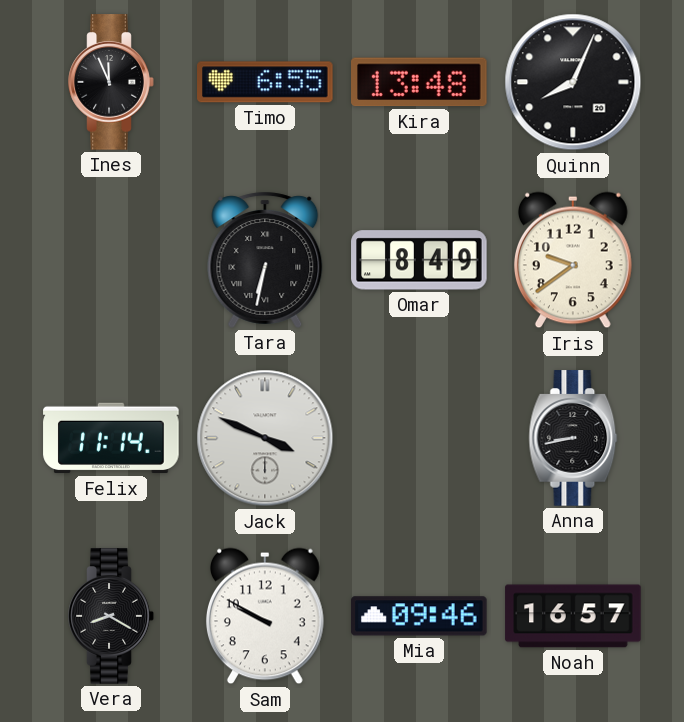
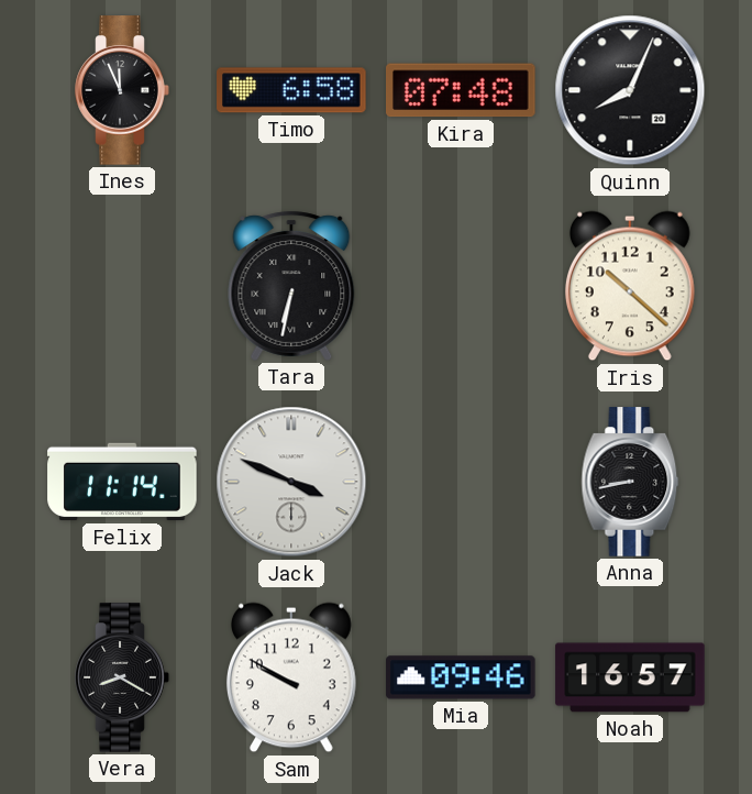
Timo: 6:55 -> 6:58
Kira: 13:48 -> 07:48
Omar: 8:49 -> none
Iris: 9:39 -> 10:22
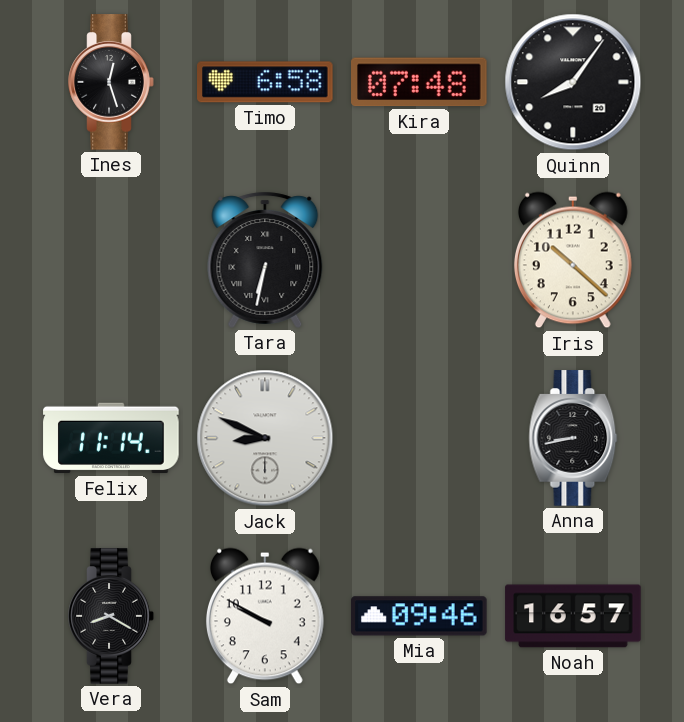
Ines: 11:56 -> 12:27
Quinn: 8:04 -> 8:06
Jack: 3:49 -> 8:49
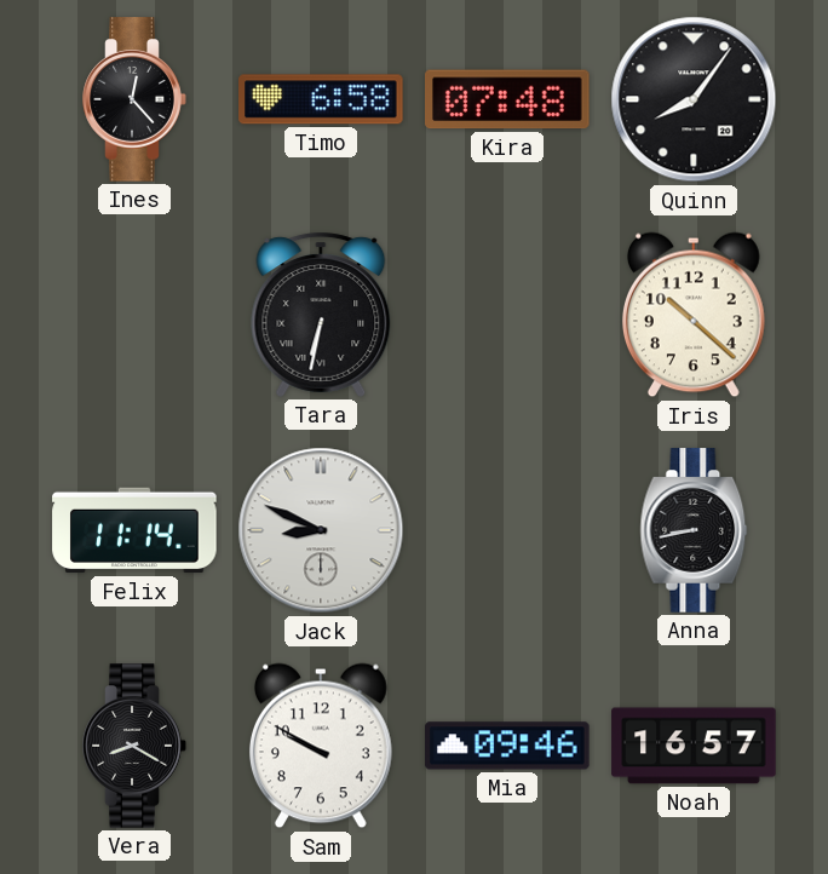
Ines: 12:27 -> 12:23
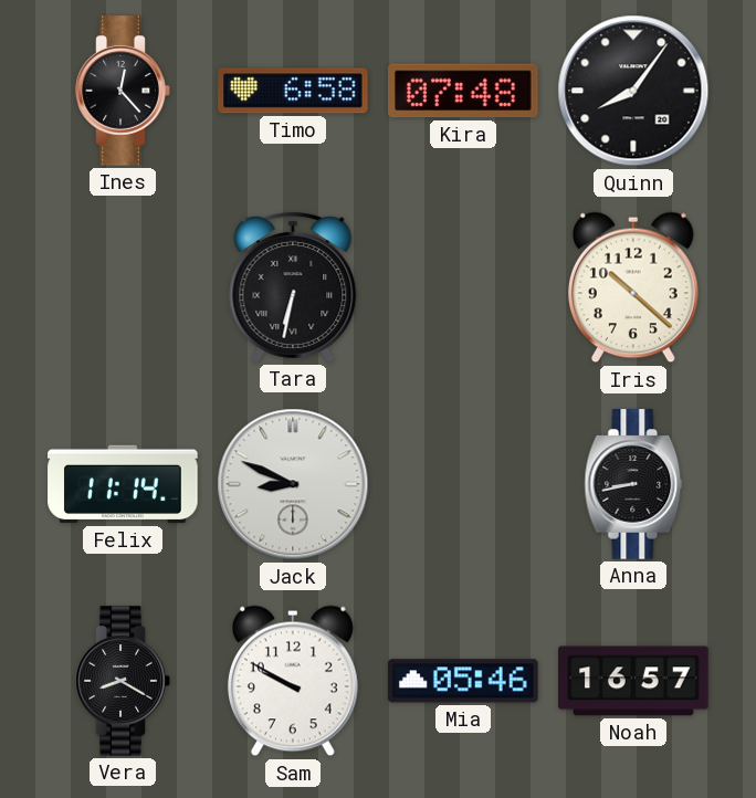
Mia: 09:46 -> 05:46
